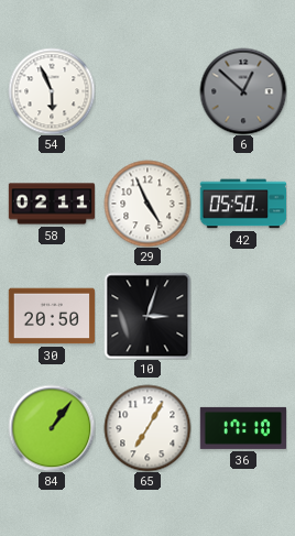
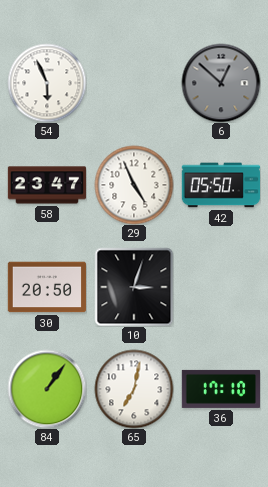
58: 02:11 -> 23:47
65: 7:05 -> 7:02
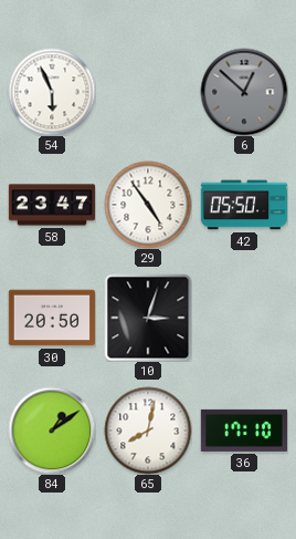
29: 4:56 -> 4:54
84: 1:06 -> 1:09
65: 7:02 -> 8:02
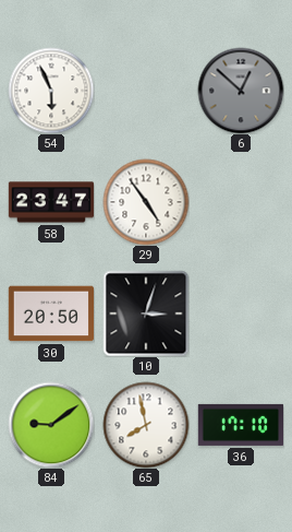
42: 05:50 -> none
84: 1:09 -> 9:09
65: 8:02 -> 7:58
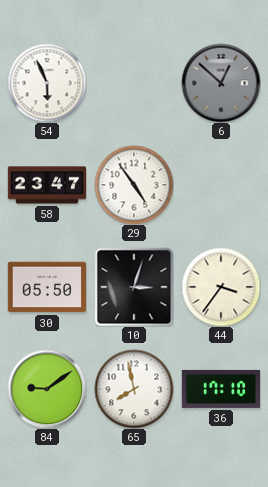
30: 20:50 -> 05:50
44: none -> 3:36
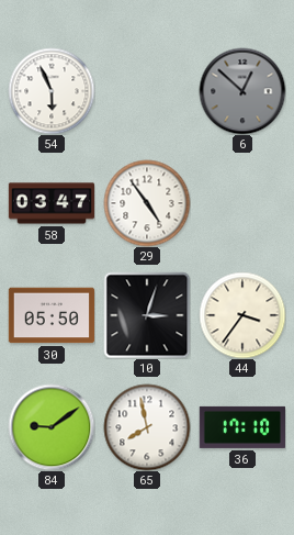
58: 23:47 -> 03:47
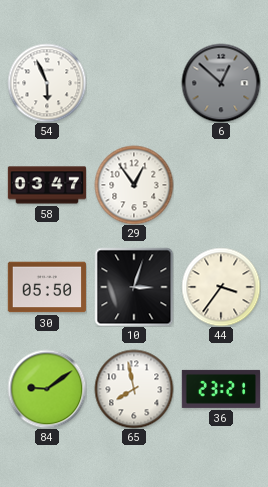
29: 4:54 -> 12:54
36: 17:10 -> 23:21
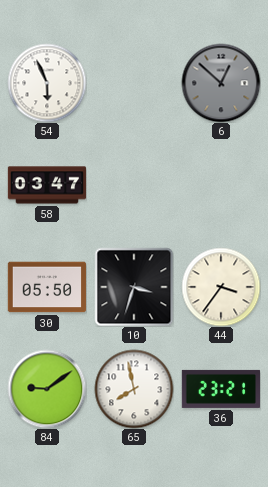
29: 12:54 -> none
10: 3:03 -> 3:33
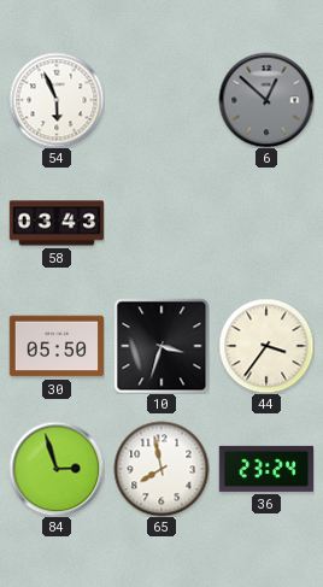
58: 03:47 -> 03:43
84: 9:09 -> 2:57
36: 23:21 -> 23:24
